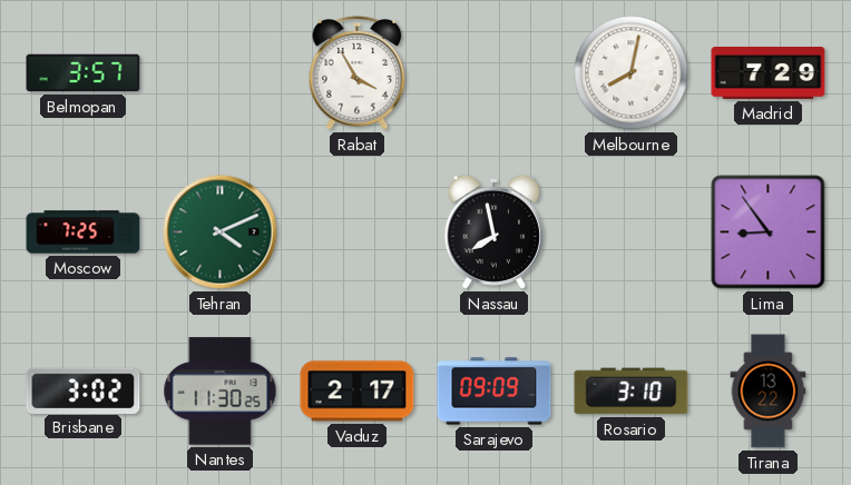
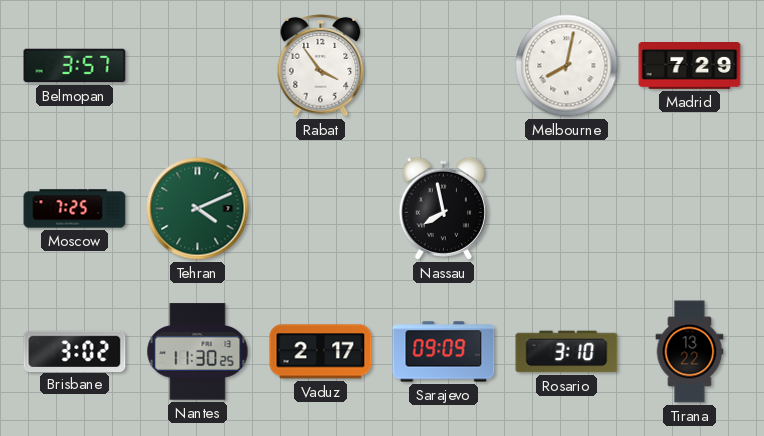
Rabat: 3:55 -> 3:54
Lima: 8:54 -> none
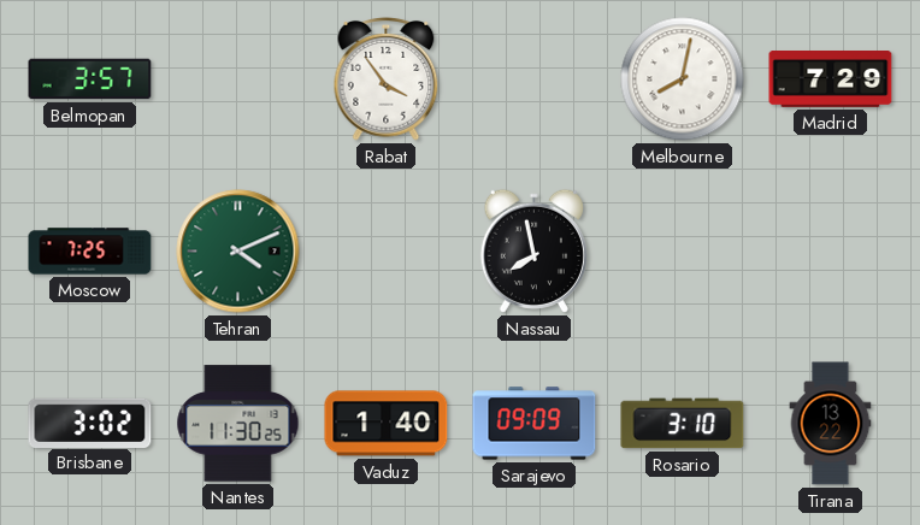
Vaduz: 2:17 -> 1:40
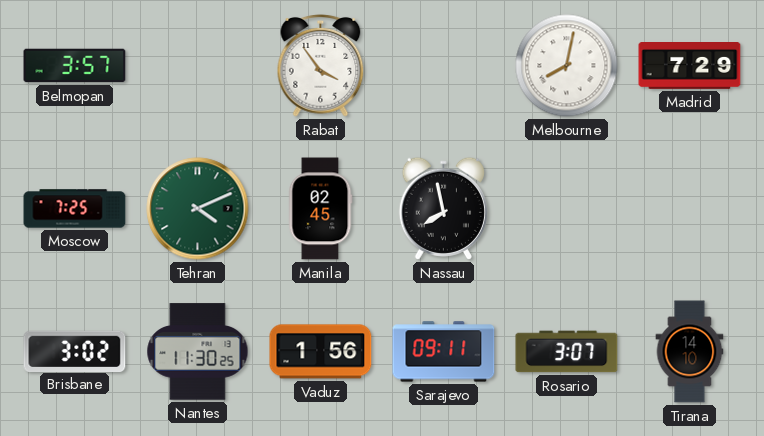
Manila: none -> 02:45
Vaduz: 1:40 -> 1:56
Sarajevo: 09:09 -> 09:11
Rosario: 3:10 -> 3:07
Tirana: 13:22 -> 14:10
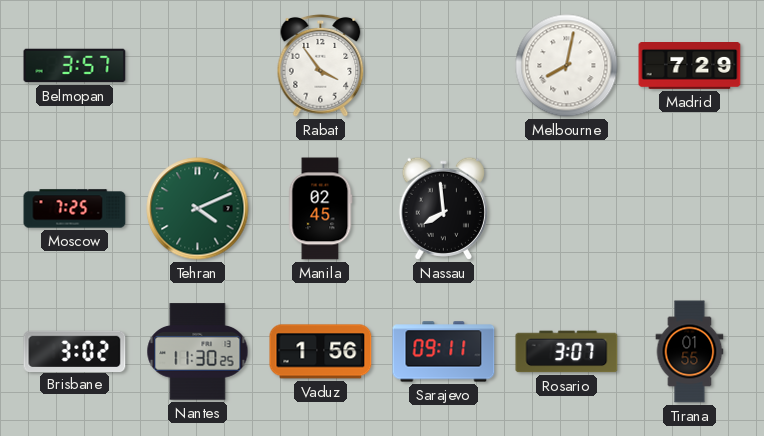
Nassau: 7:58 -> 7:59
Tirana: 14:10 -> 01:55
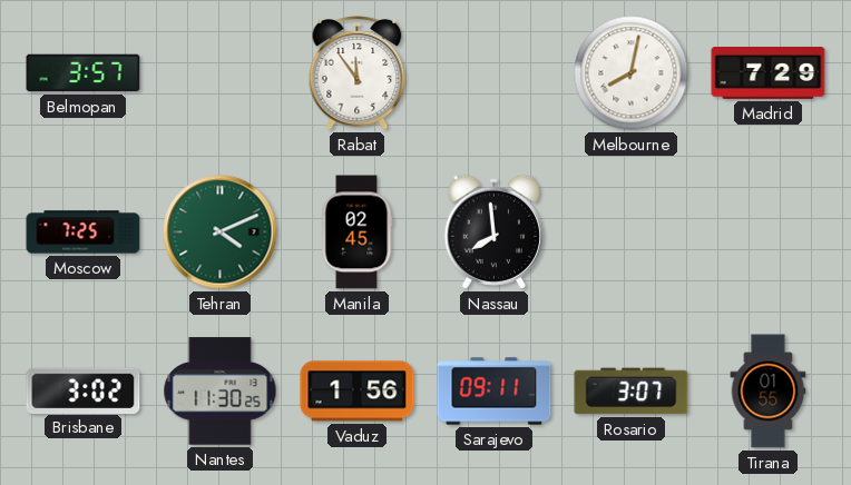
Rabat: 3:54 -> 11:54
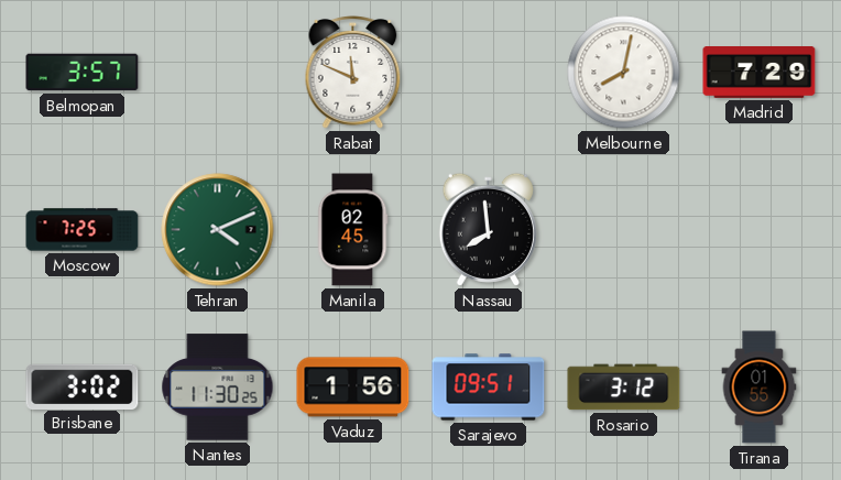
Rabat: 11:54 -> 11:49
Sarajevo: 09:11 -> 09:51
Rosario: 3:07 -> 3:12
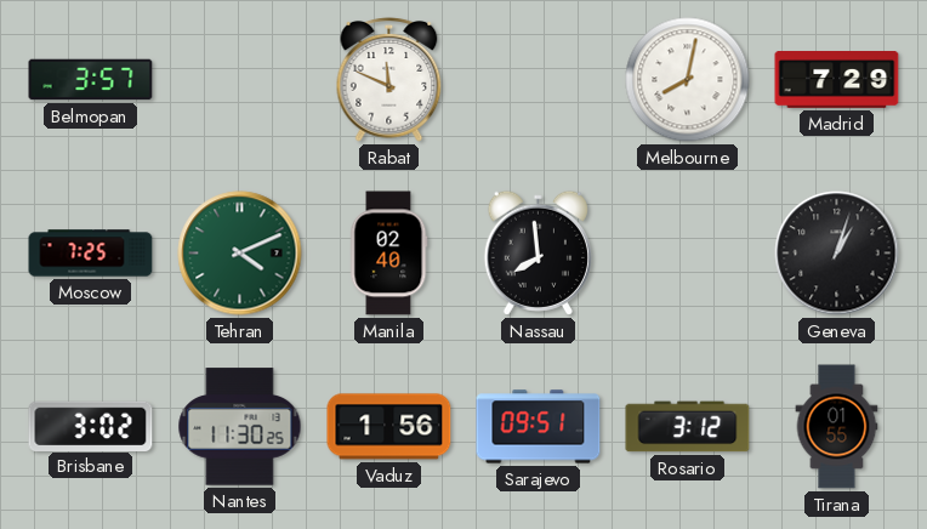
Manila: 02:45 -> 02:40
Geneva: none -> 1:03
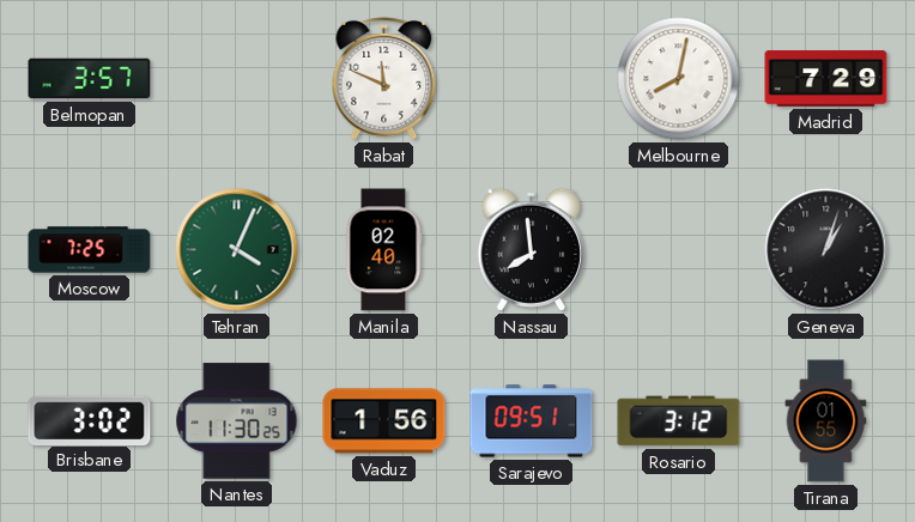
Tehran: 4:11 -> 4:04
